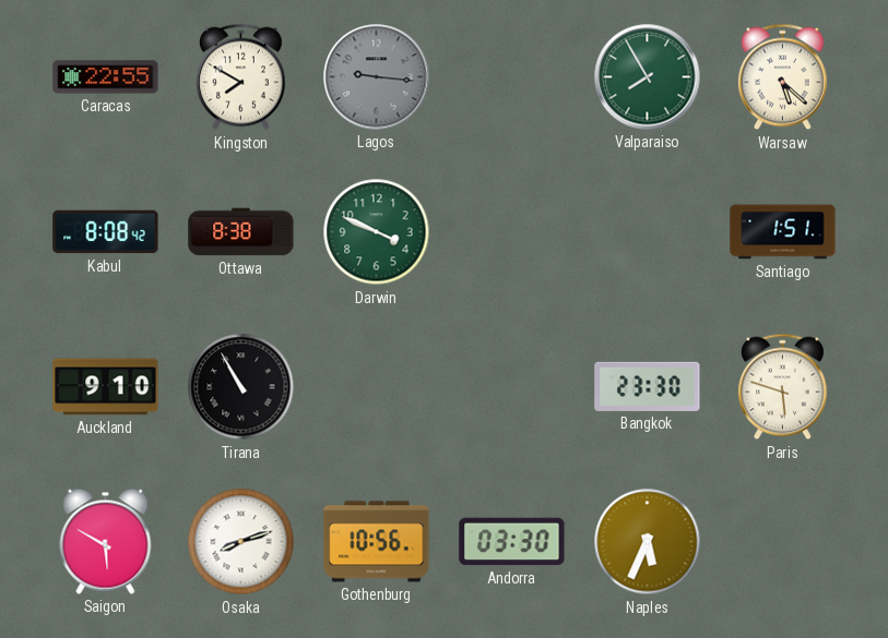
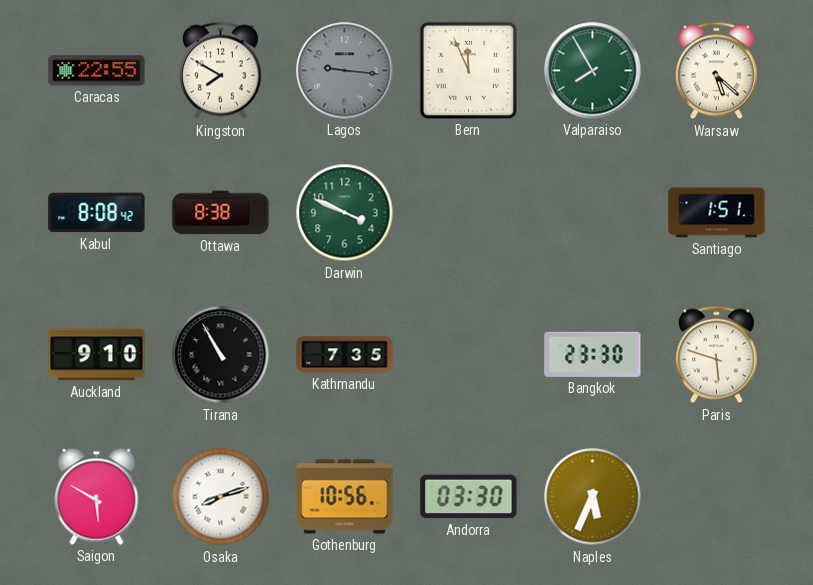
Bern: none -> 11:56
Kathmandu: none -> 7:35
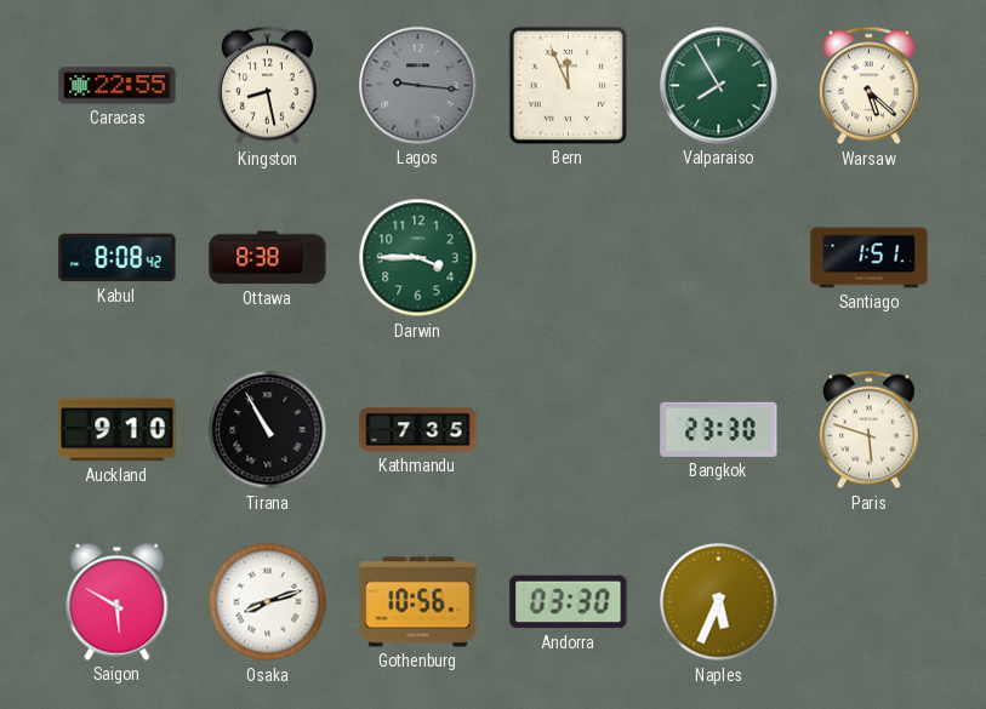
Kingston: 7:50 -> 8:28
Darwin: 3:49 -> 3:45
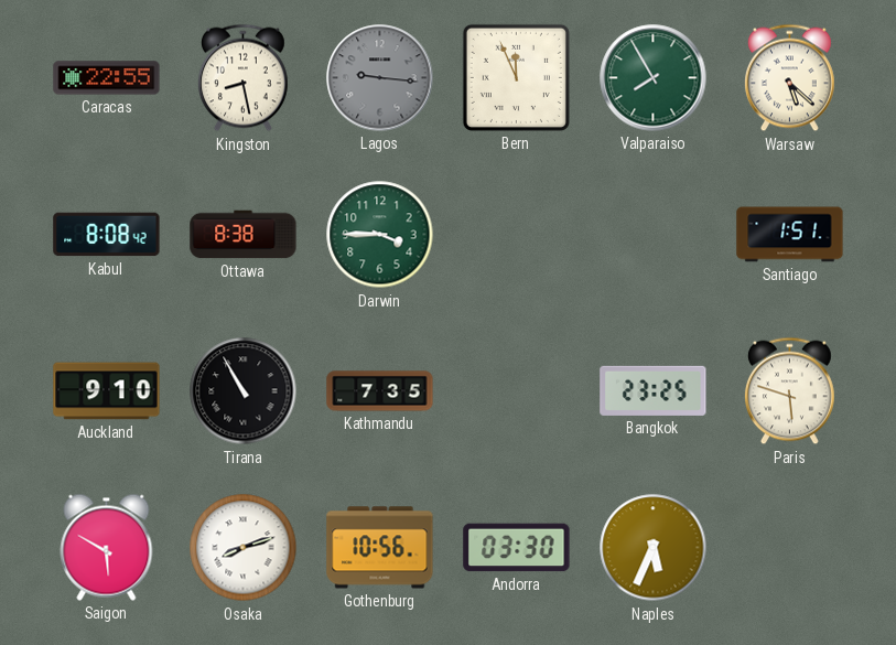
Bangkok: 23:30 -> 23:25
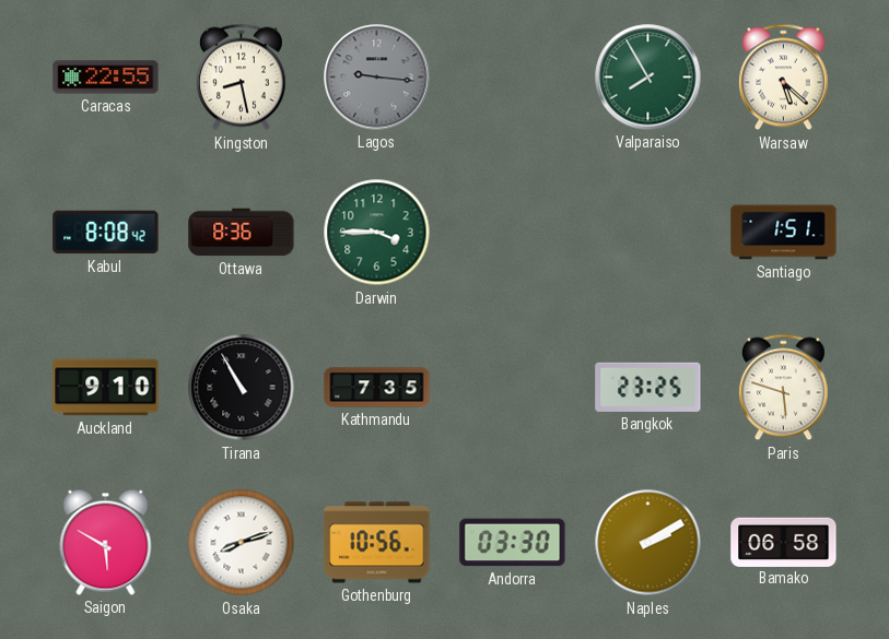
Bern: 11:56 -> none
Ottawa: 8:38 -> 8:36
Naples: 5:34 -> 2:10
Bamako: none -> 06:58
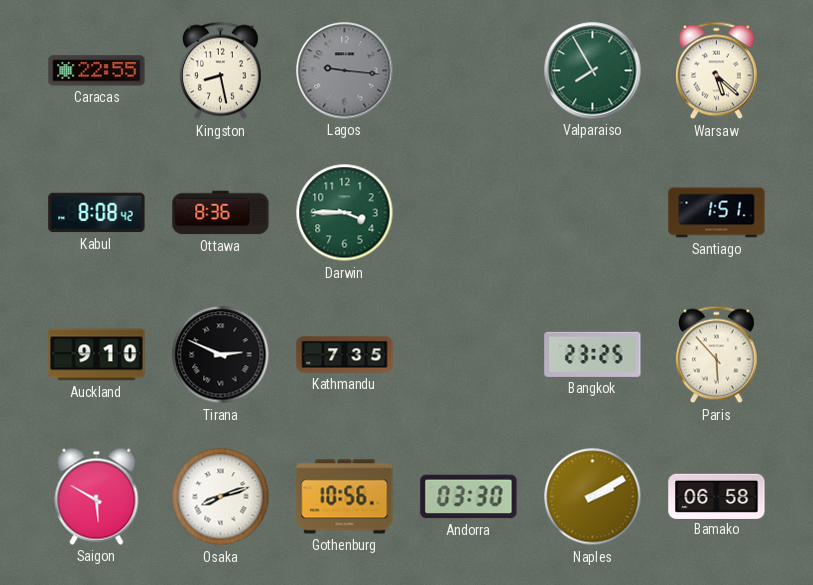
Tirana: 10:55 -> 2:49
Paris: 5:48 -> 5:53
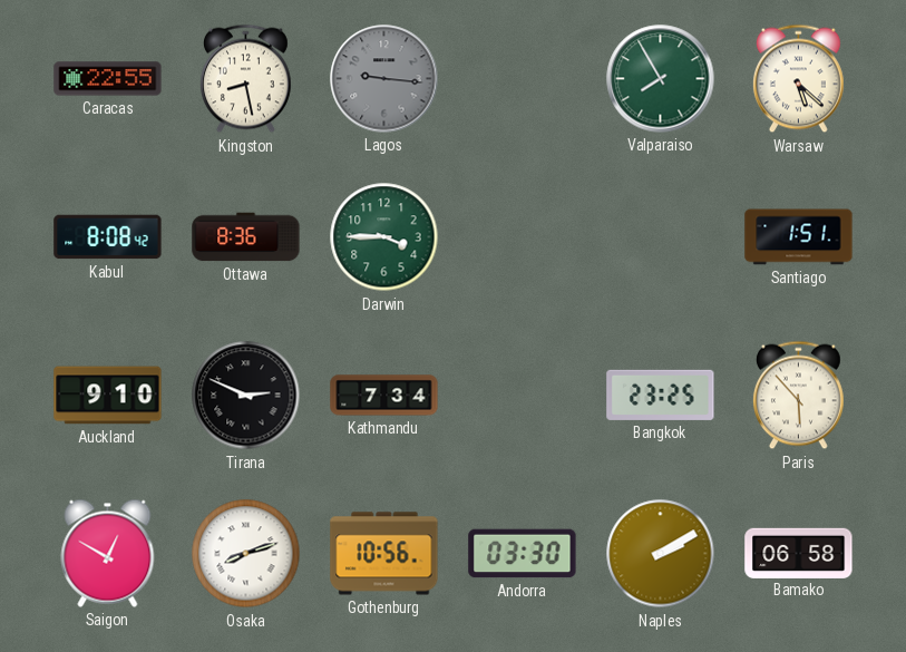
Kathmandu: 7:35 -> 7:34
Saigon: 5:50 -> 12:50
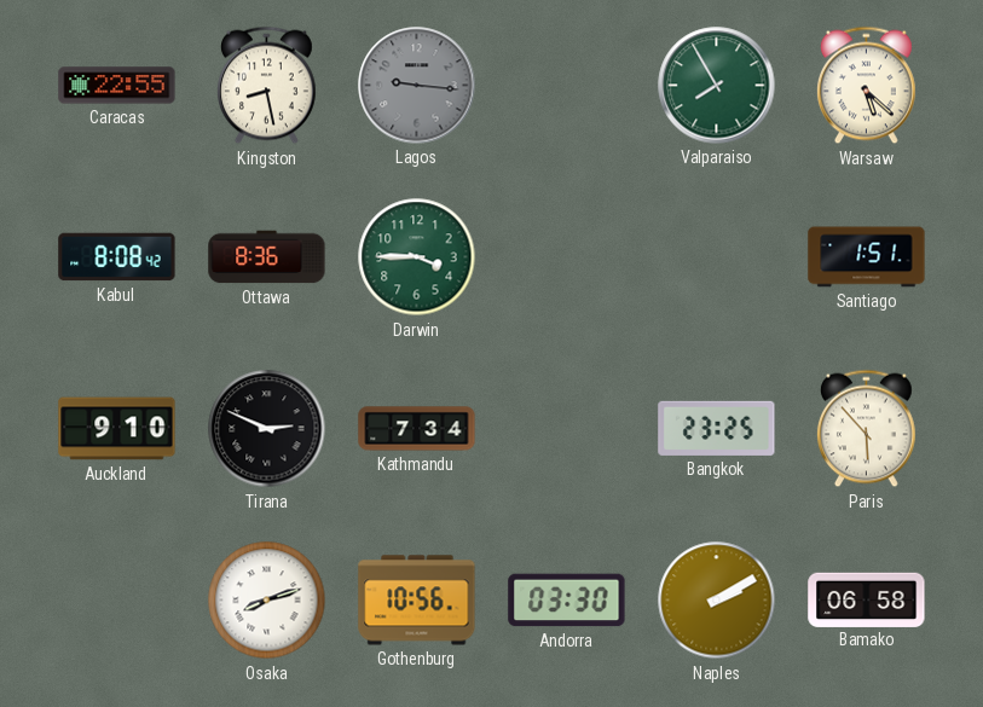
Saigon: 12:50 -> none
